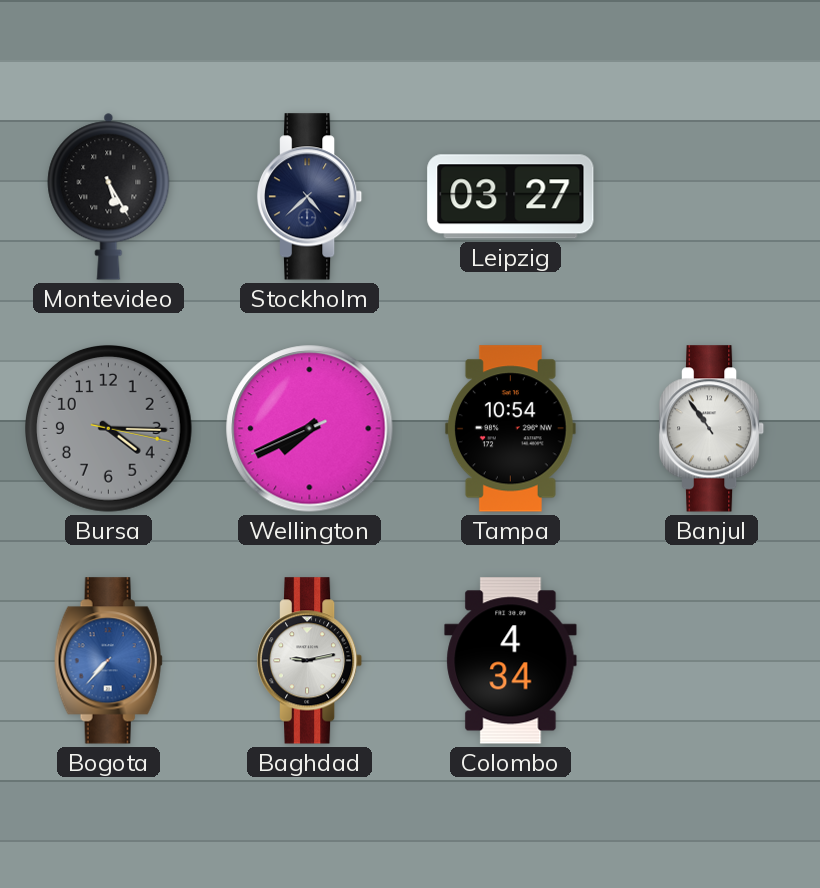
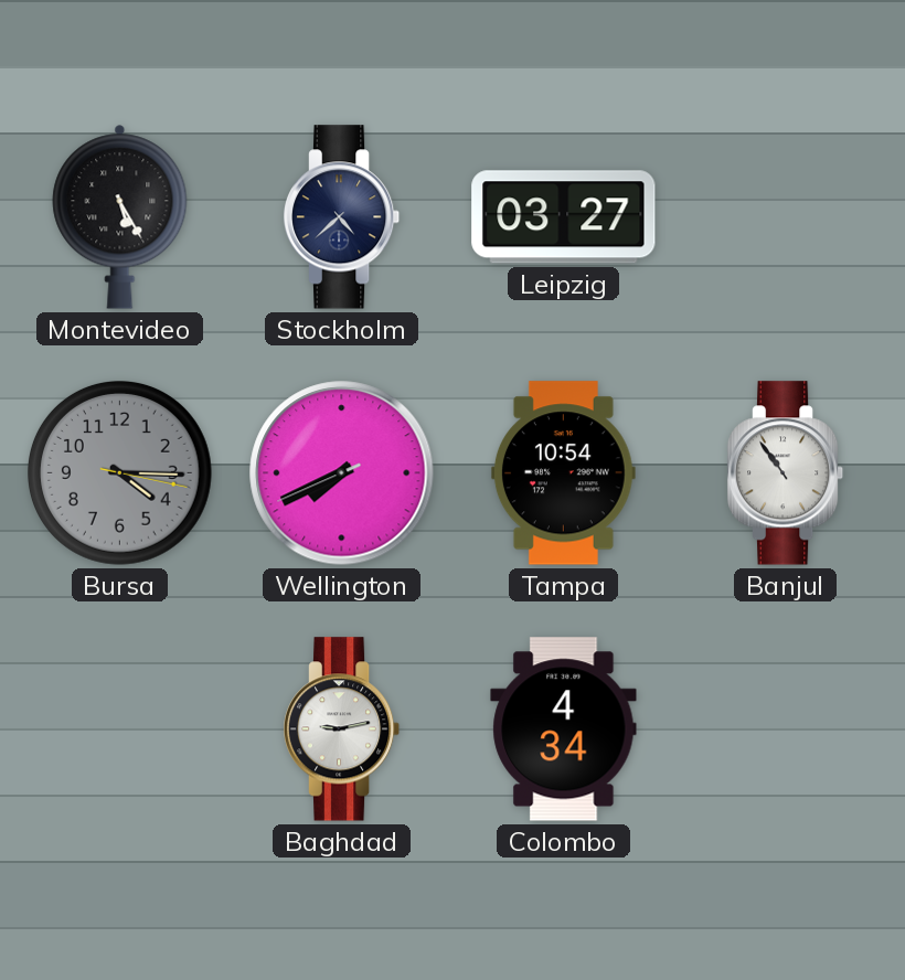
Bogota: 7:37 -> none
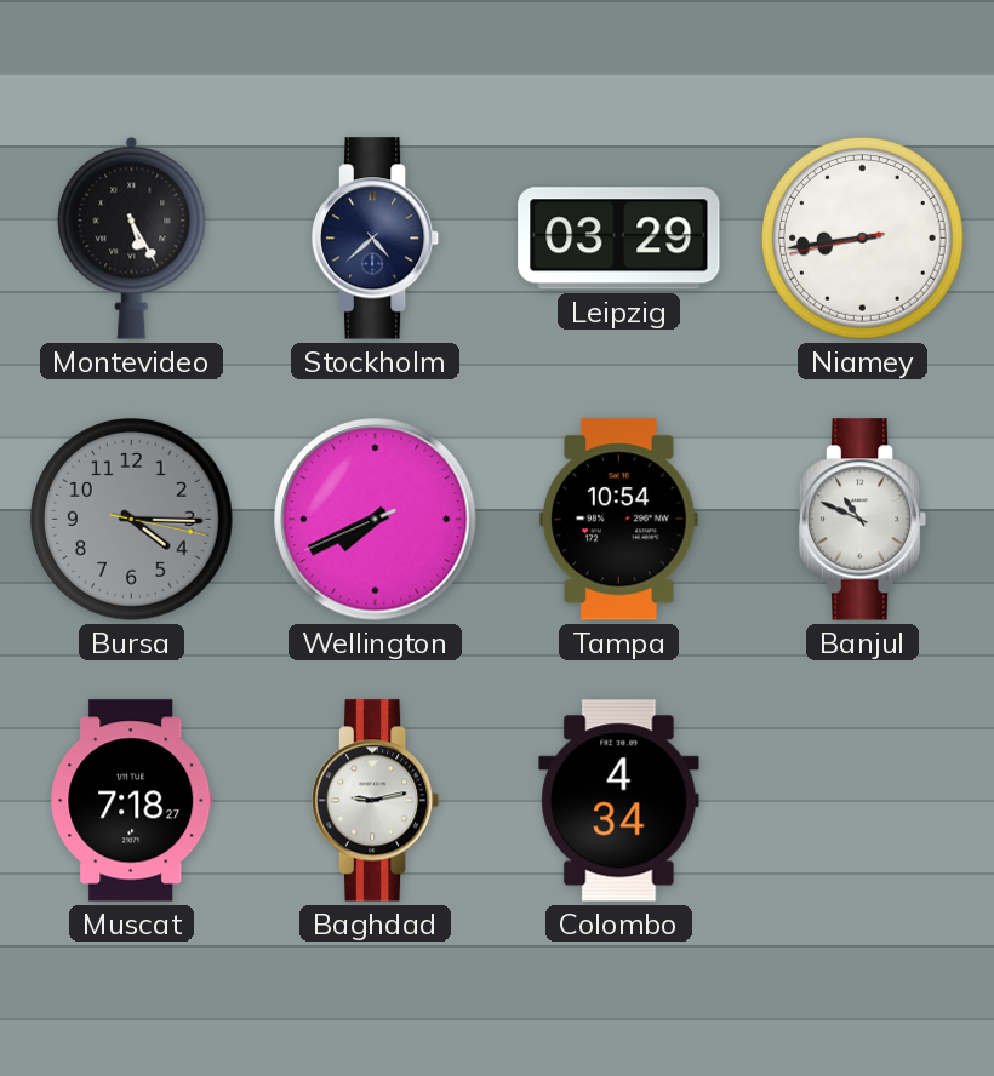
Leipzig: 03:27 -> 03:29
Niamey: none -> 8:43
Banjul: 10:54 -> 10:49
Muscat: none -> 7:18
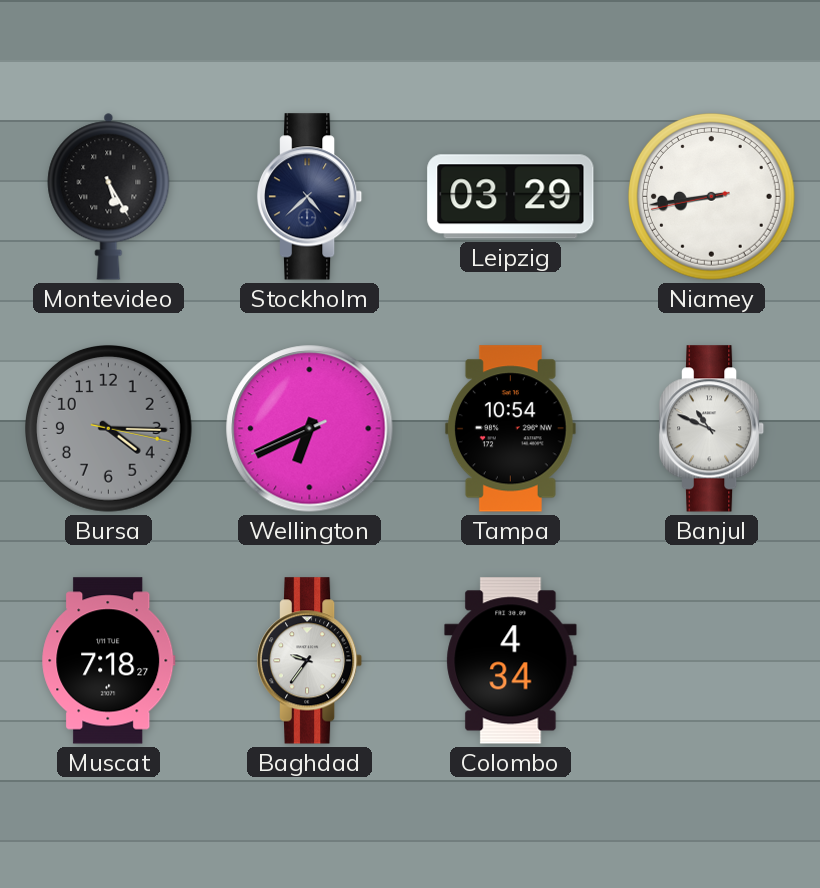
Wellington: 7:40 -> 6:40
Baghdad: 9:13 -> 9:36
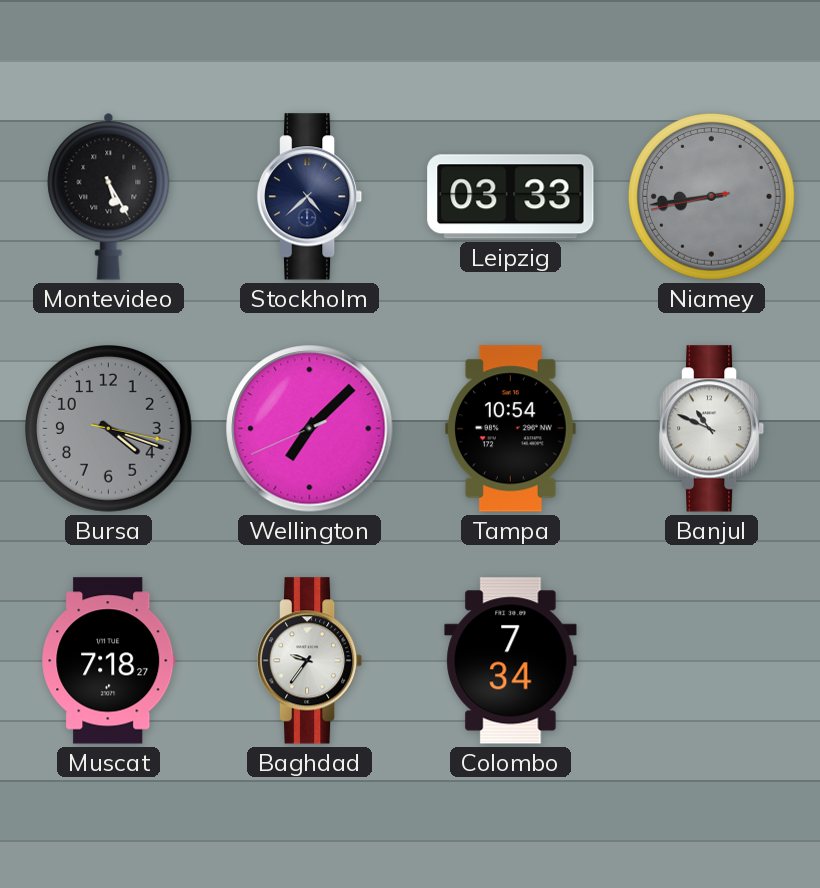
Leipzig: 03:29 -> 03:33
Niamey dial: white -> grey
Bursa: 4:15 -> 4:18
Wellington: 6:40 -> 7:07
Colombo: 4:34 -> 7:34
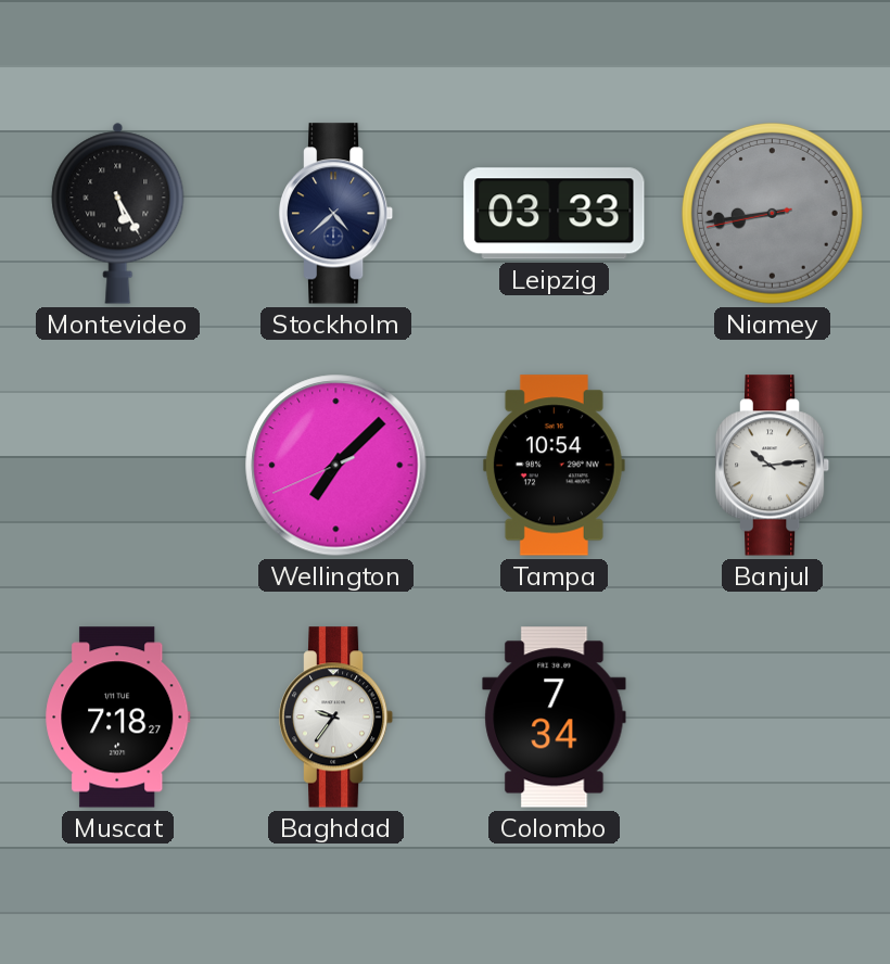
Bursa: 4:18 -> none
Banjul: 10:49 -> 10:14
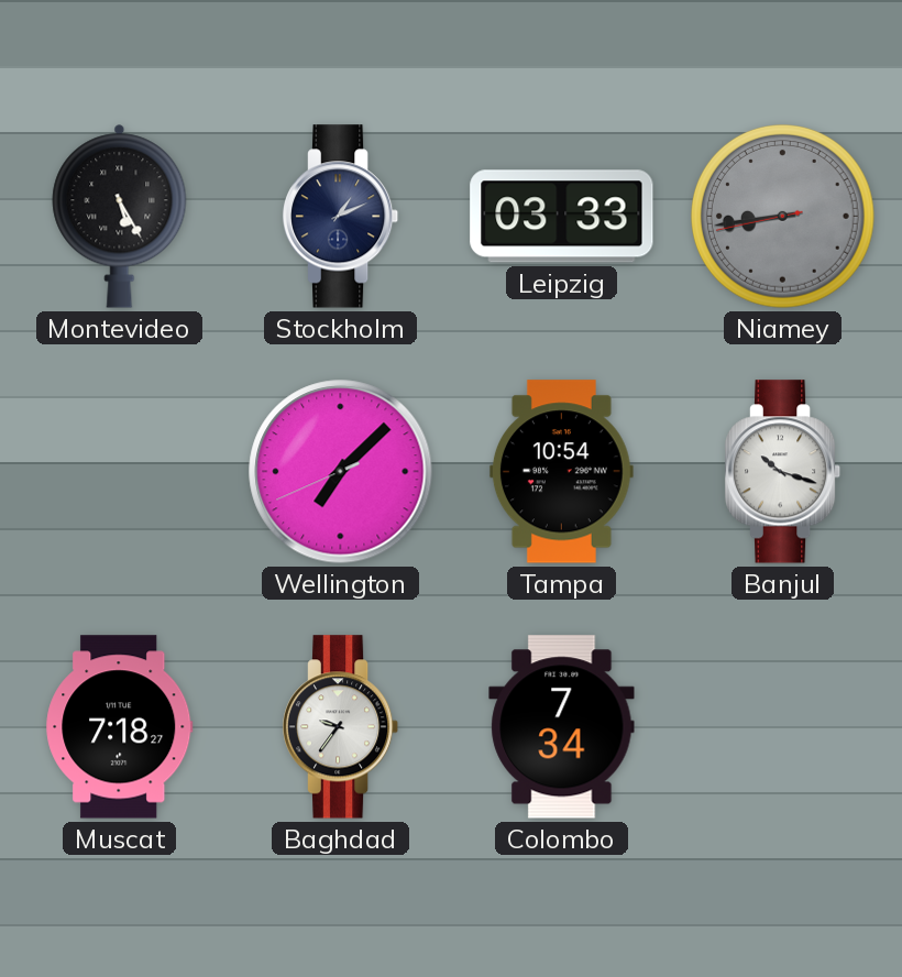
Stockholm: 4:38 -> 1:11
Banjul: 10:14 -> 10:18
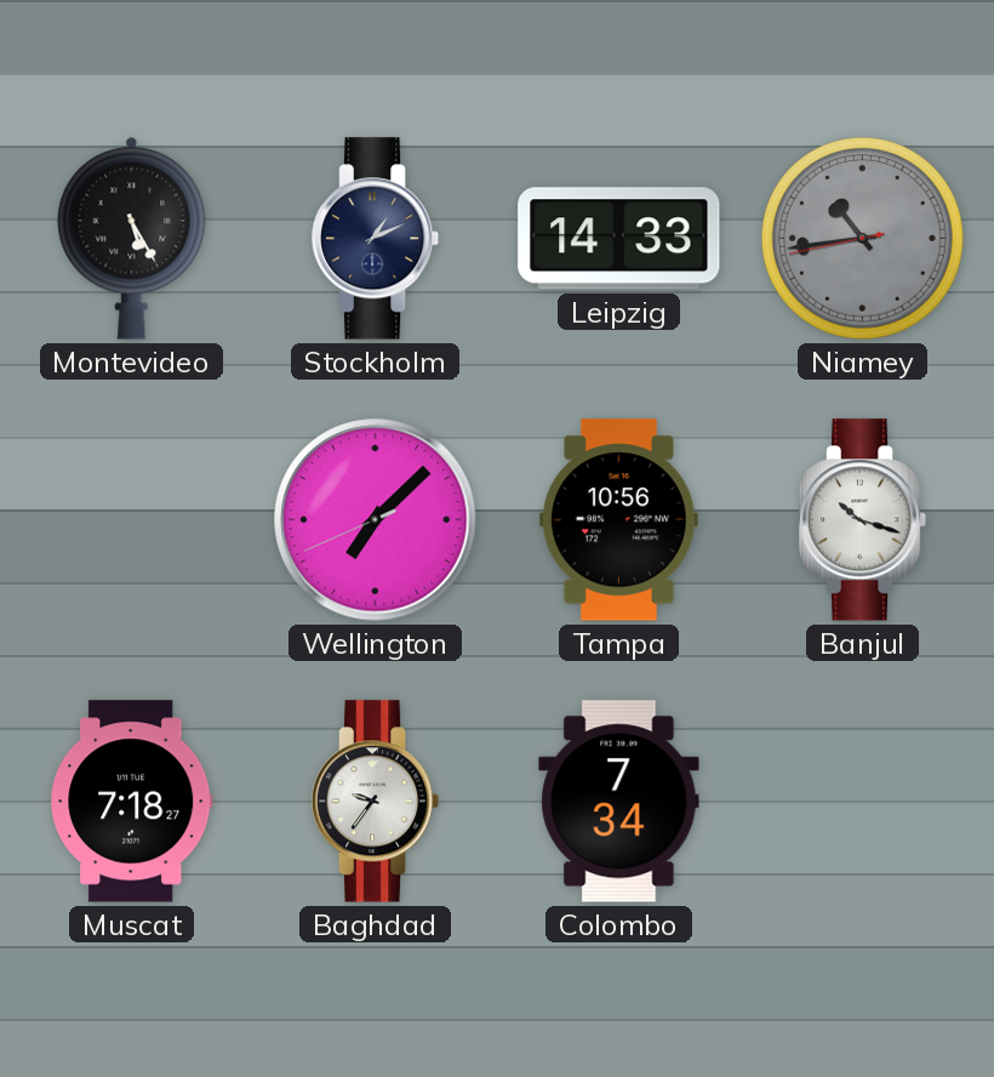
Leipzig: 03:33 -> 14:33
Niamey: 8:43 -> 10:43
Tampa: 10:54 -> 10:56
